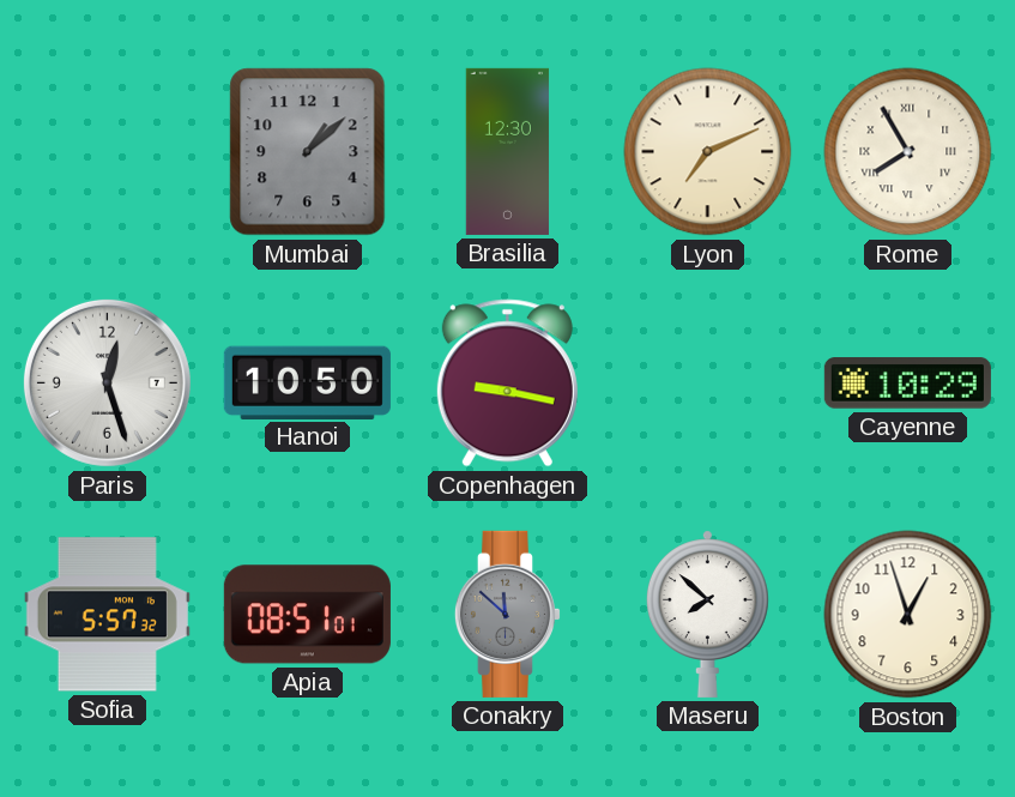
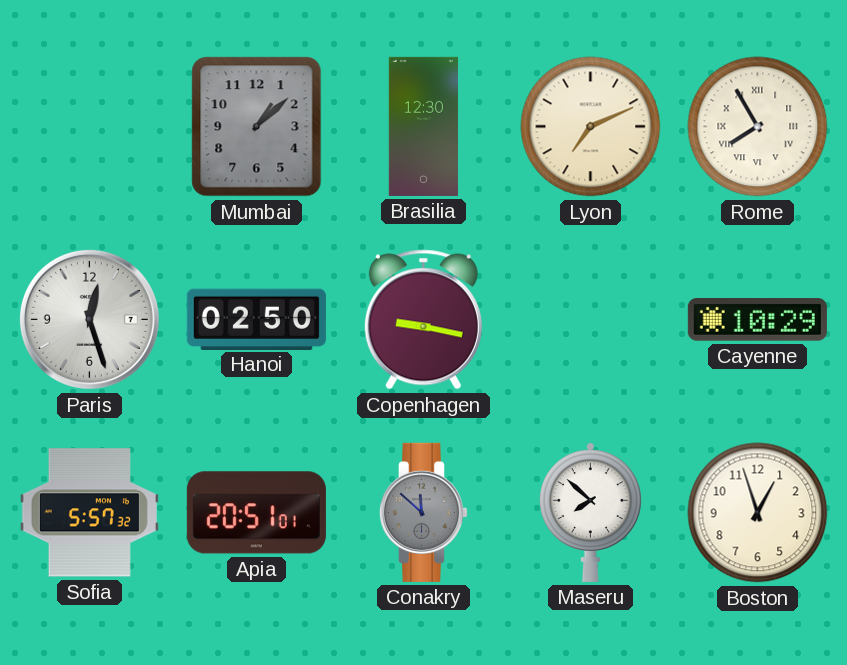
Hanoi: 10:50 -> 02:50
Apia: 08:51 -> 20:51
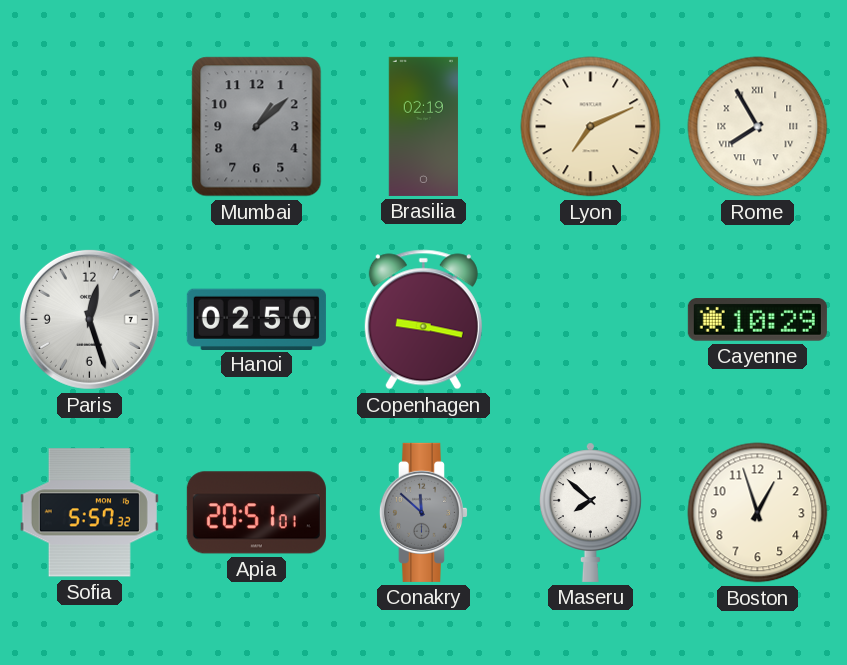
Brasilia: 12:30 -> 02:19
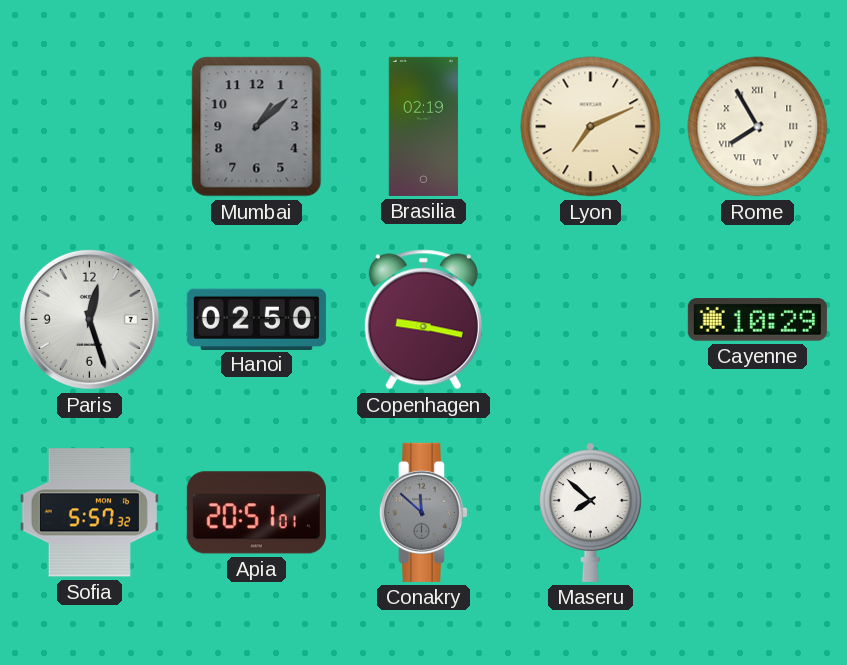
Boston: 12:57 -> none
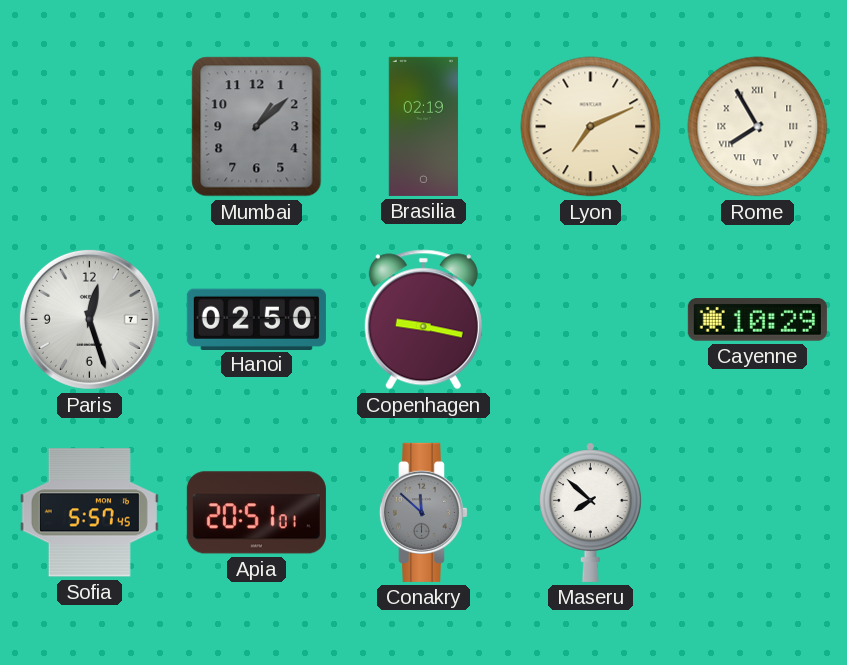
Sofia: 5:57:32 -> 5:57:45
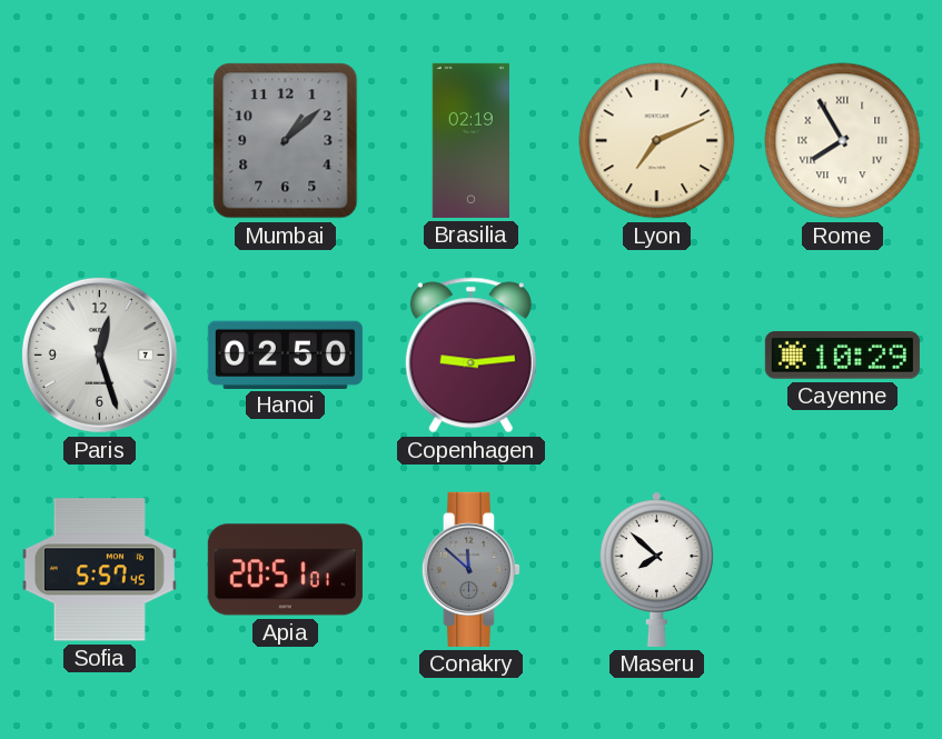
Copenhagen: 9:17 -> 9:14
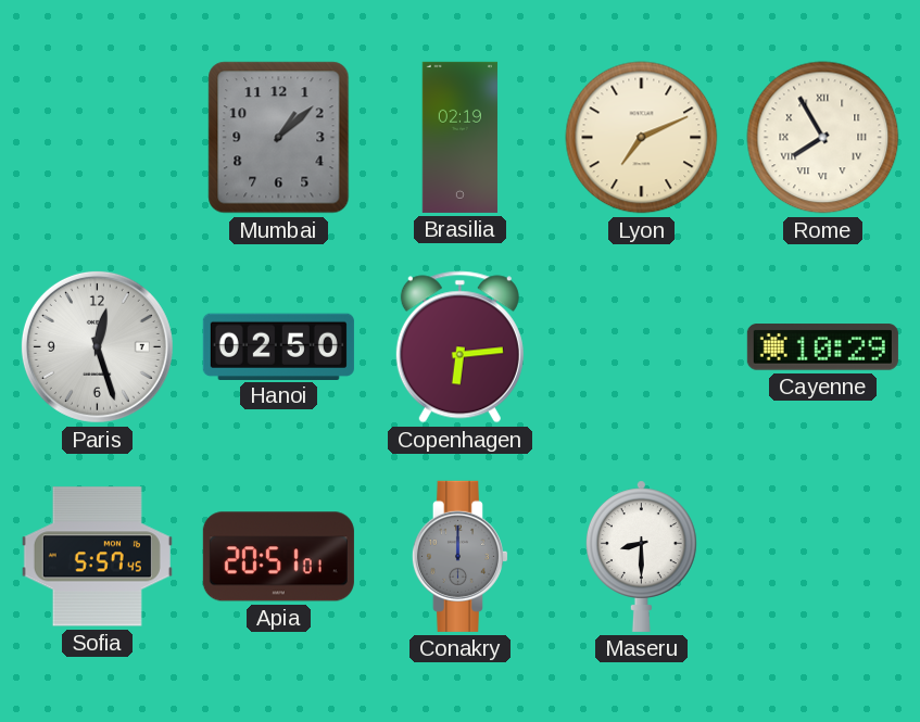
Copenhagen: 9:14 -> 6:14
Conakry: 11:52 -> 12:00
Maseru: 7:52 -> 8:30
